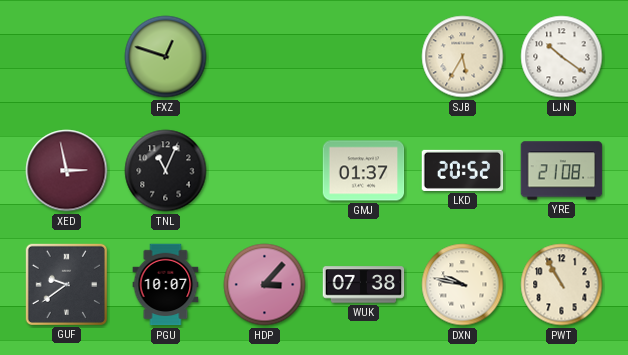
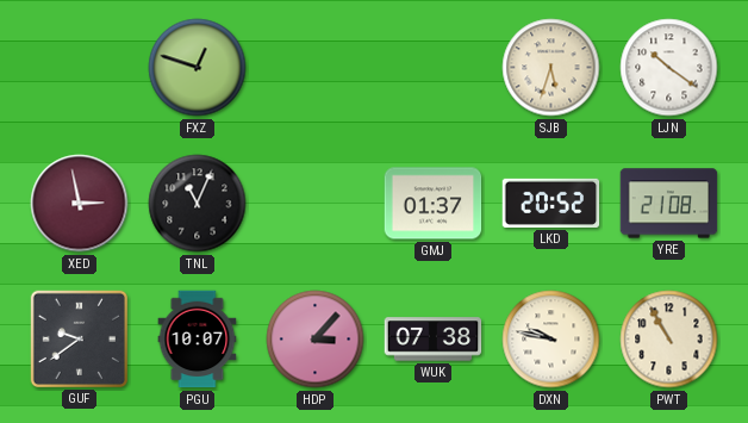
SJB: 5:35 -> 5:33
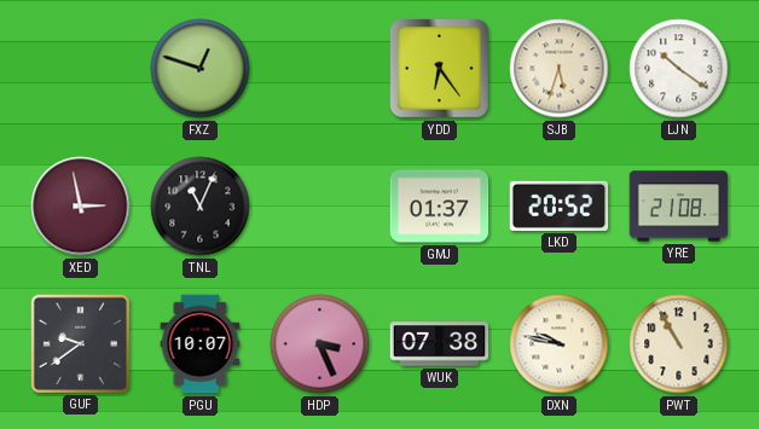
YDD: none -> 6:24
HDP: 3:07 -> 3:26
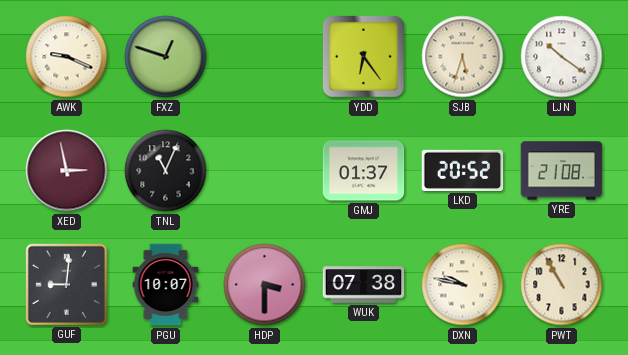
AWK: none -> 9:19
GUF: 9:39 -> 9:01
HDP: 3:26 -> 3:30
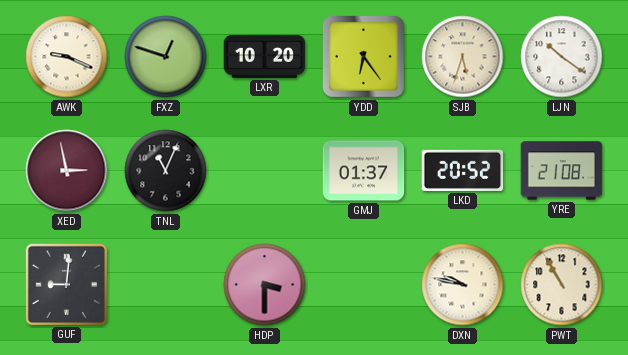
LXR: none -> 10:20
PGU: 10:07 -> none
WUK: 07:38 -> none
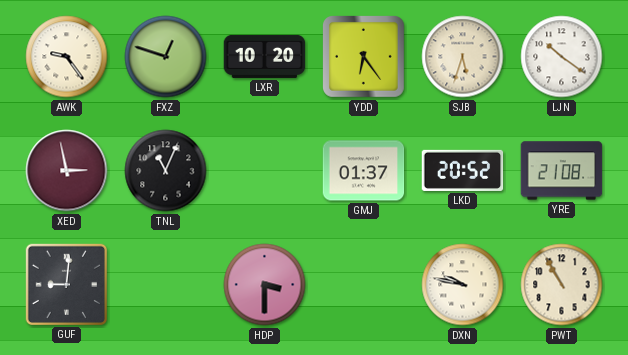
AWK: 9:19 -> 9:24
